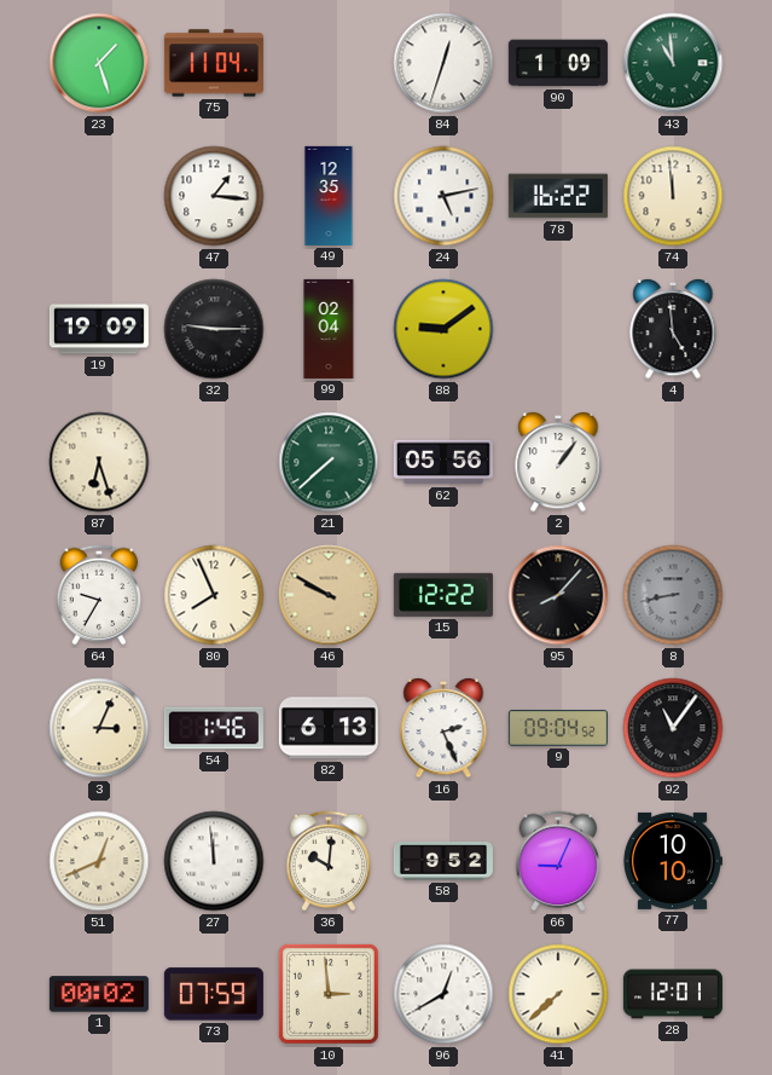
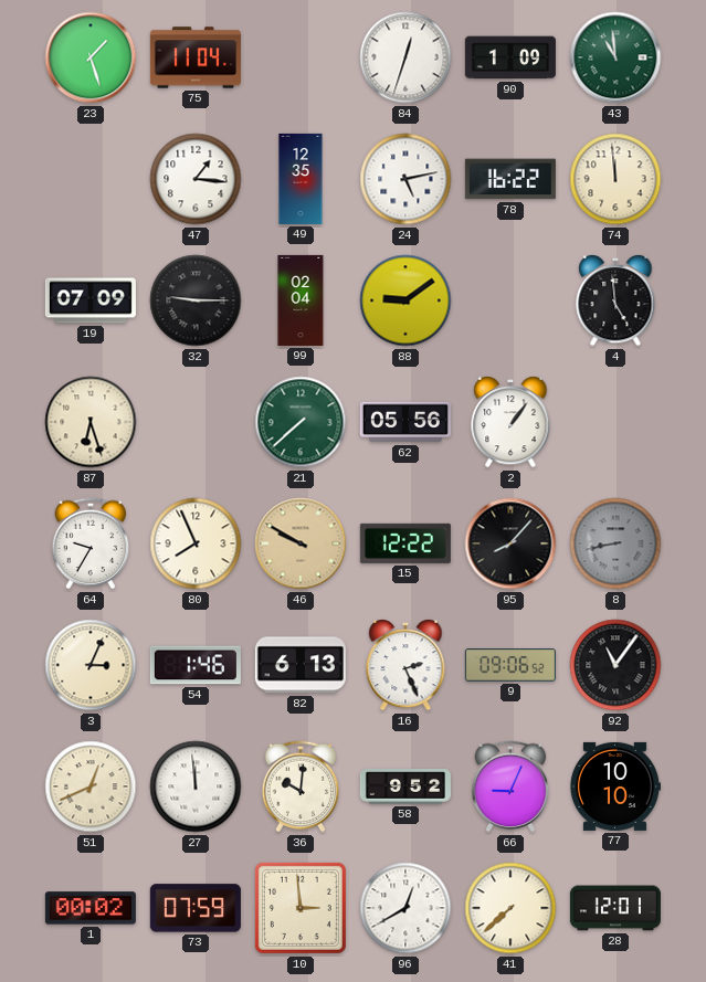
19: 19:09 -> 07:09
9: 09:04 -> 09:06
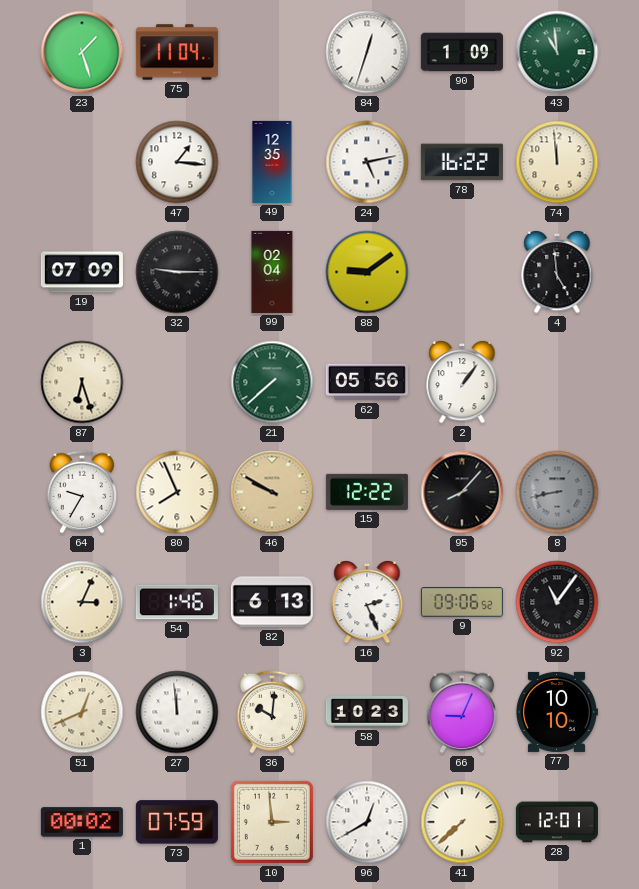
58: 9:52 -> 10:23
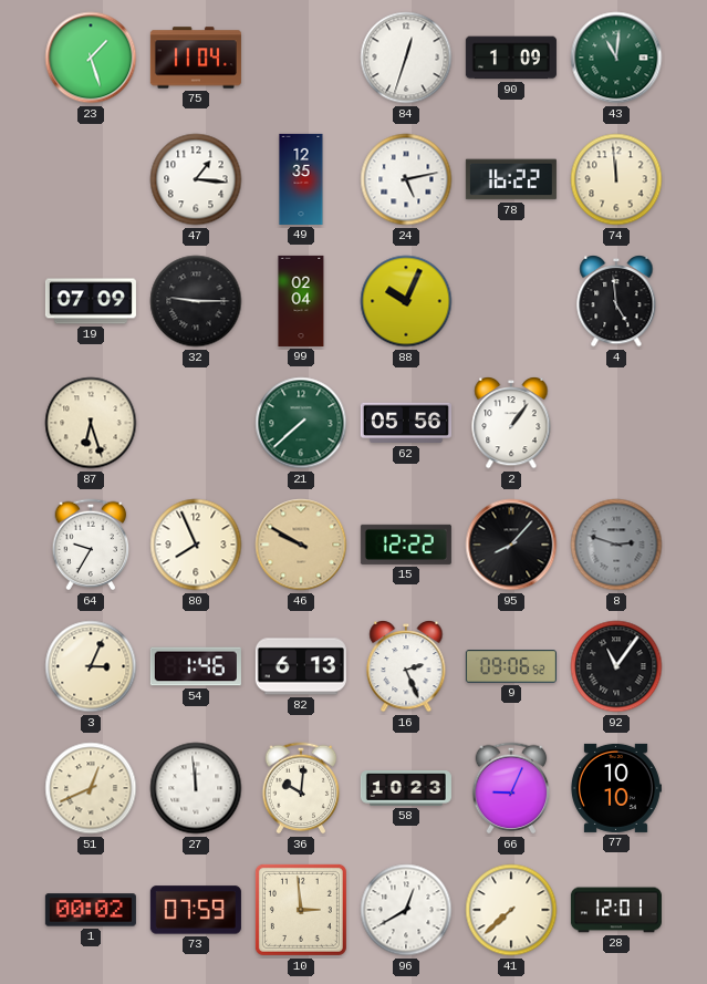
43: 10:59 -> 11:01
88: 9:09 -> 10:04
8: 8:43 -> 2:48
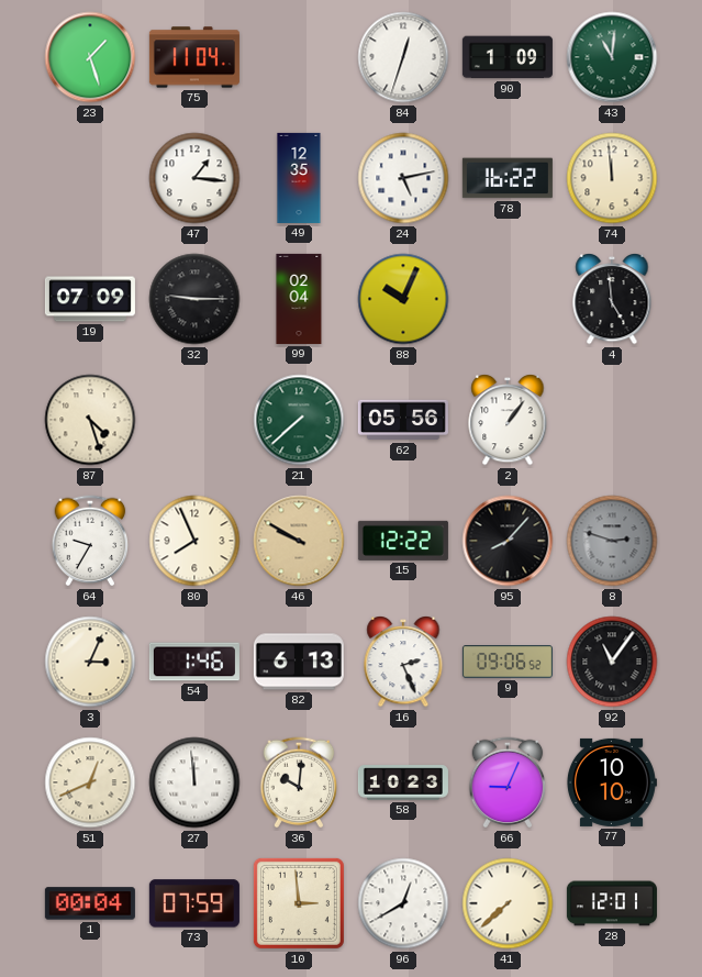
87: 6:27 -> 4:27
1: 00:02 -> 00:04
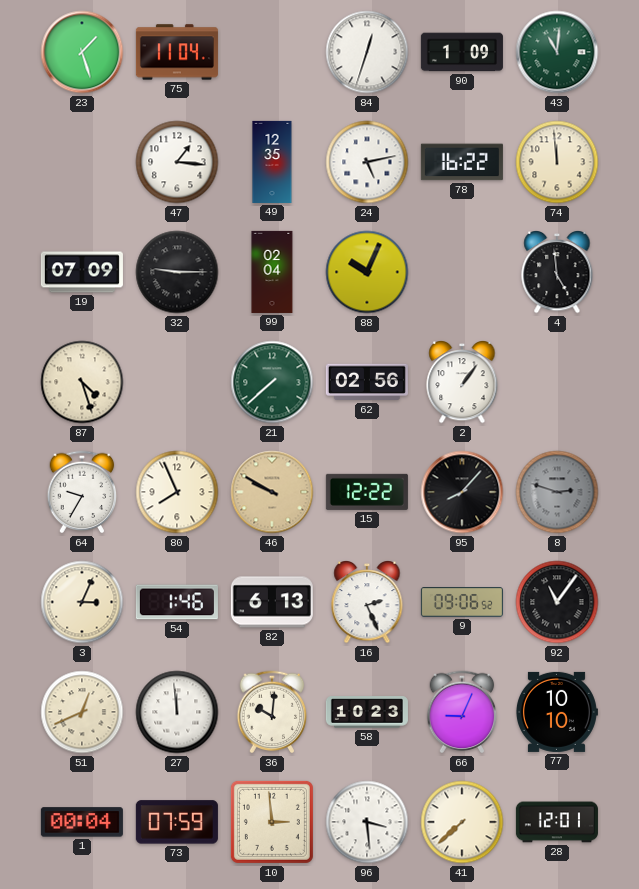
62: 05:56 -> 02:56
96: 12:40 -> 3:29
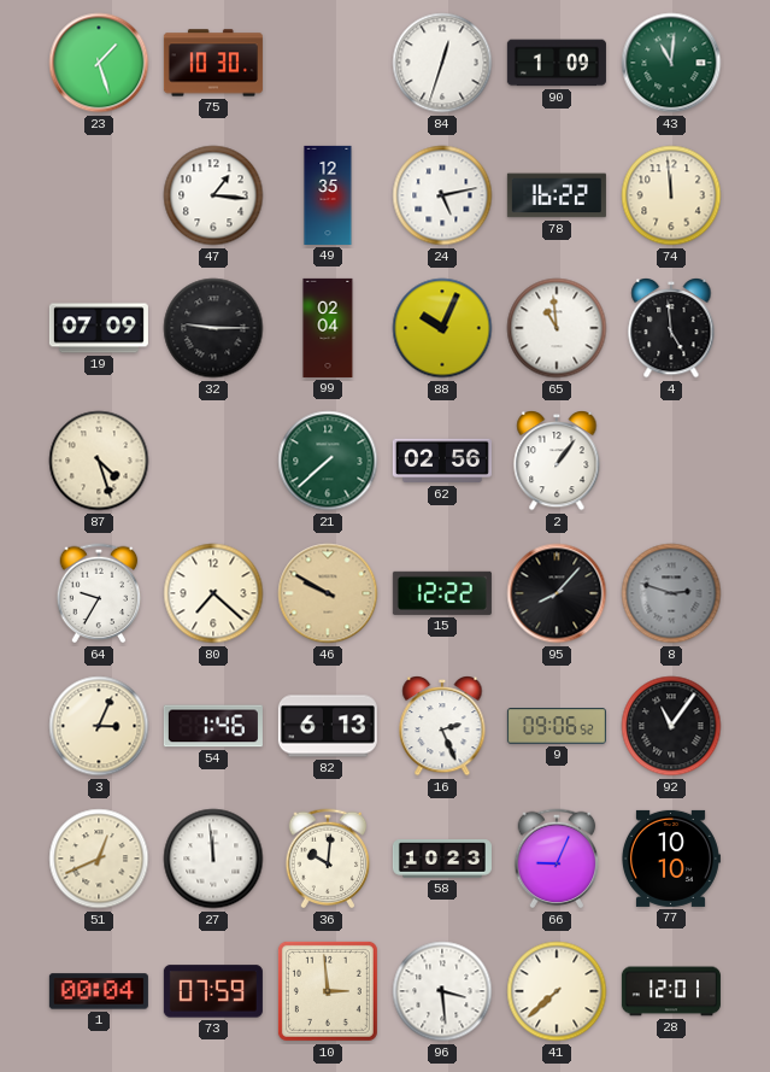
75: 11:04 -> 10:30
65: none -> 10:59
80: 7:56 -> 7:22
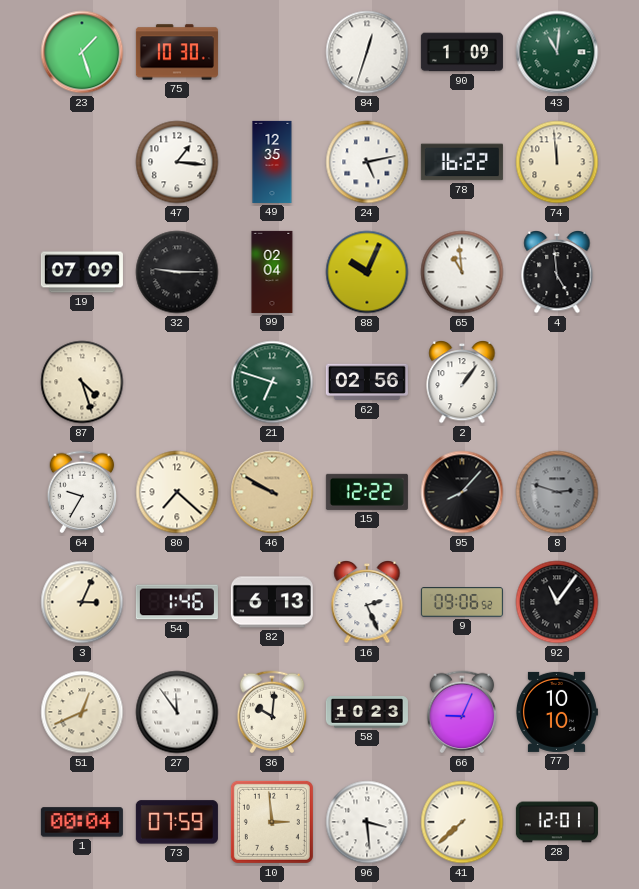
21: 7:38 -> 6:48
27: 11:59 -> 11:54
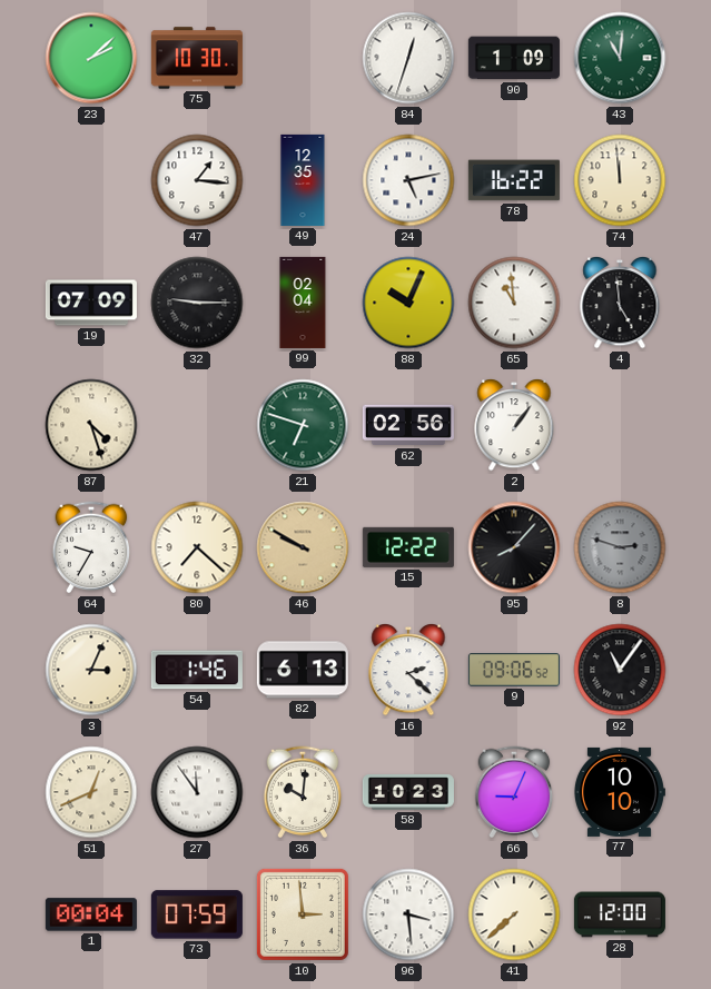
23: 1:27 -> 2:08
16: 2:26 -> 2:22
28: 12:01 -> 12:00
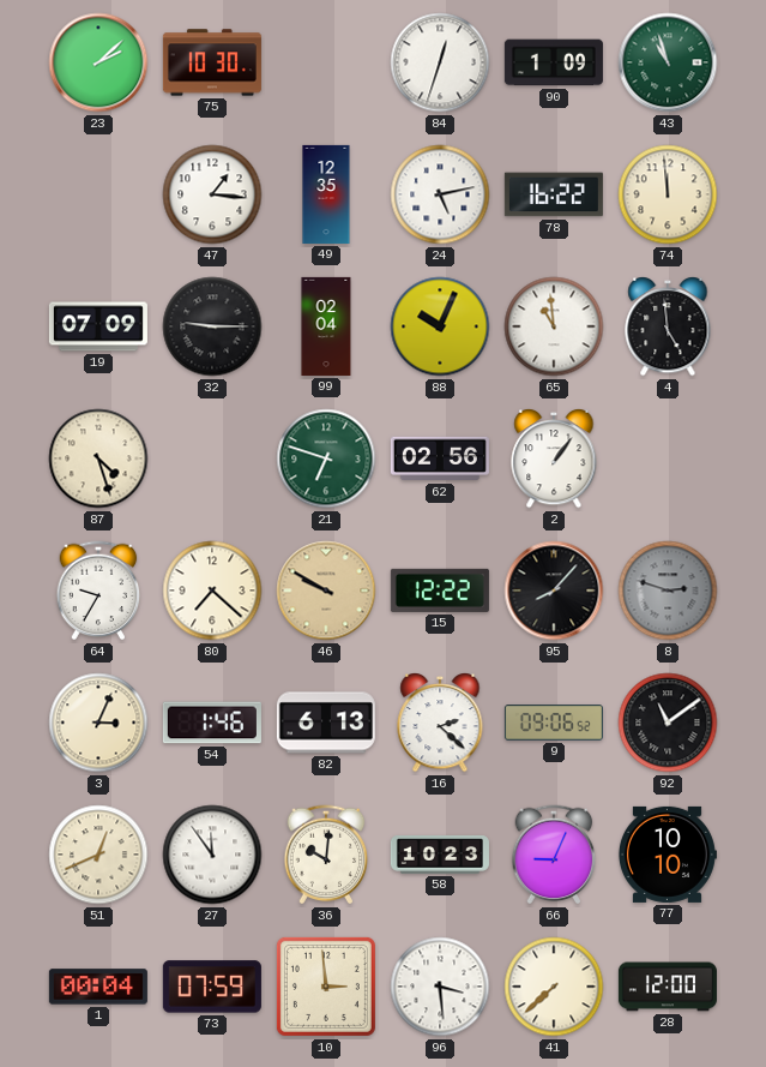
43: 11:01 -> 10:57
92: 11:06 -> 11:09
